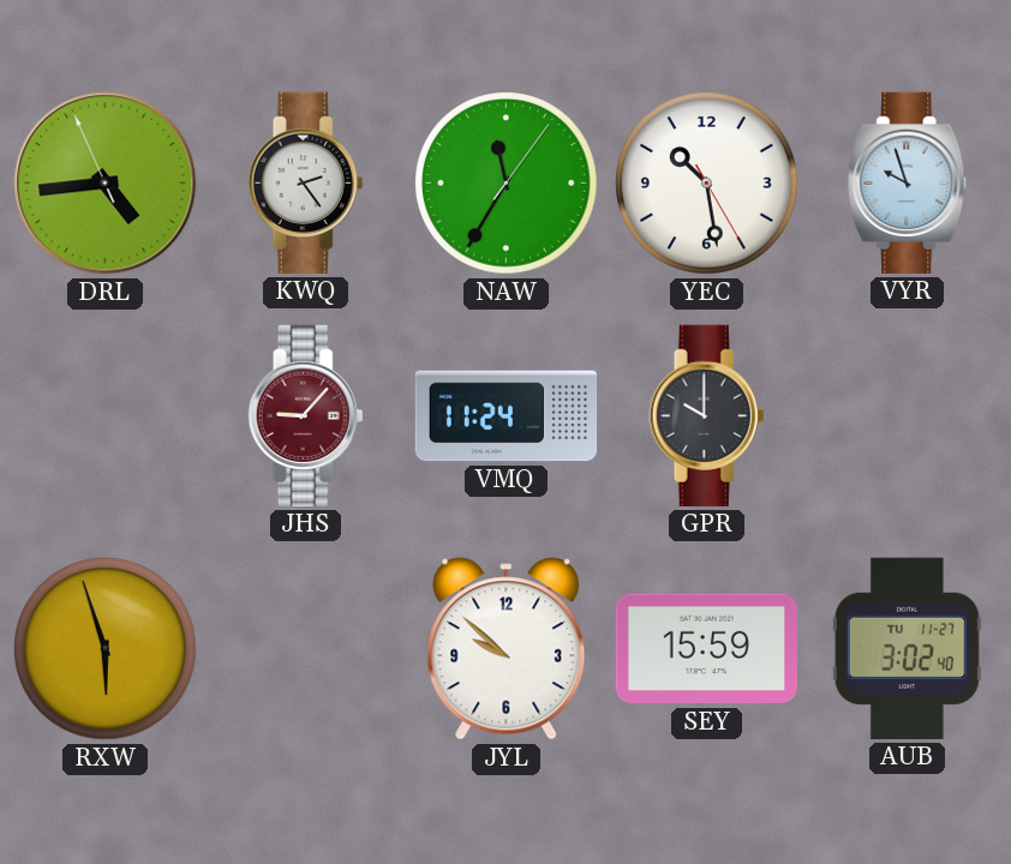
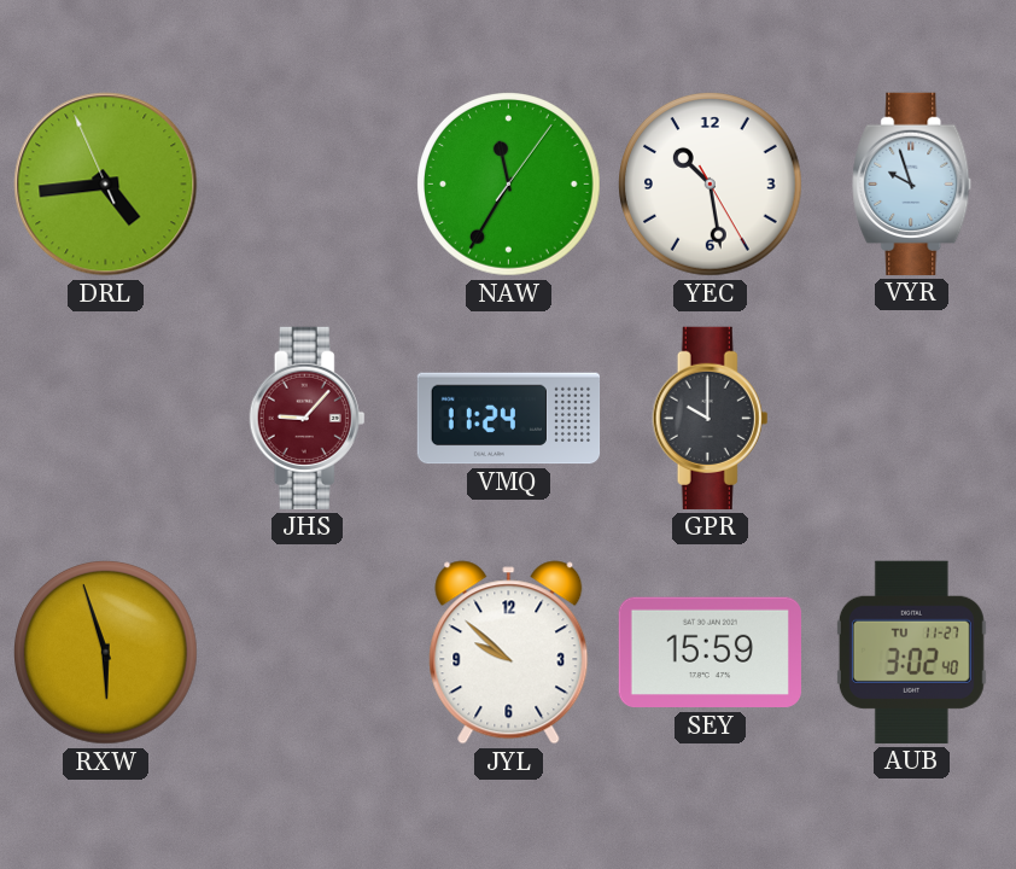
KWQ: 2:24 -> none
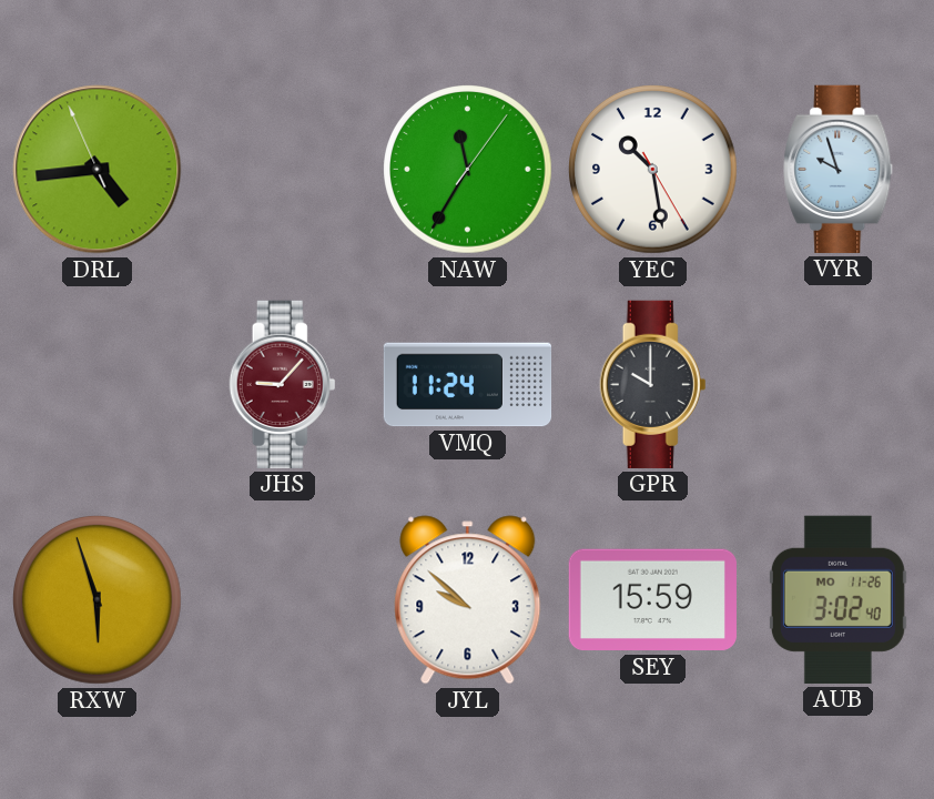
AUB date: TU 11-27 -> MO 11-26
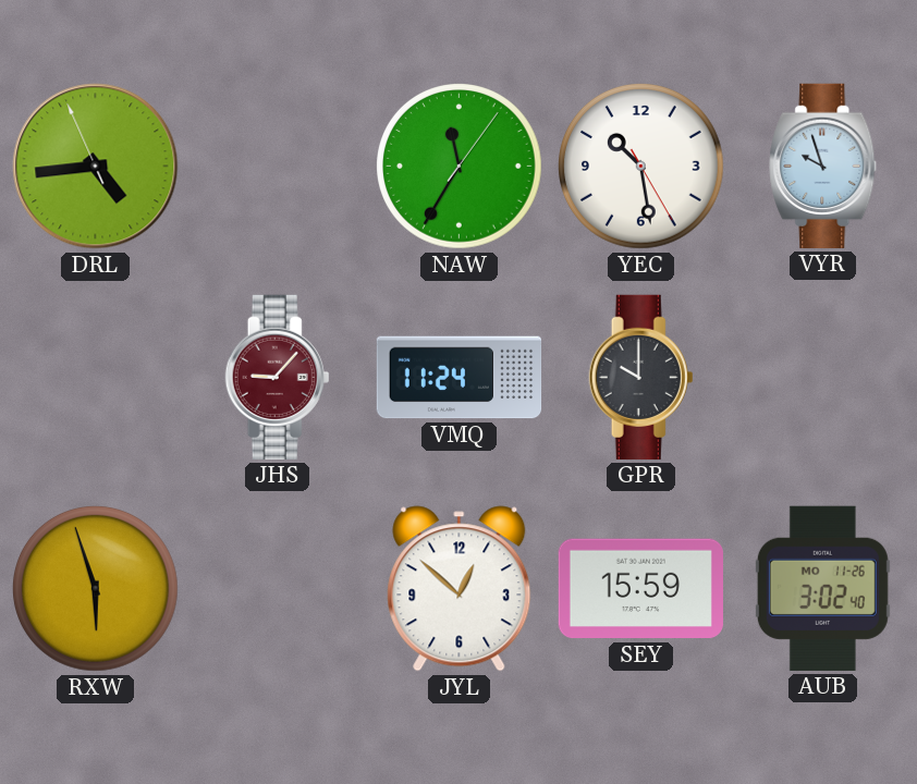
JYL: 9:52 -> 12:52
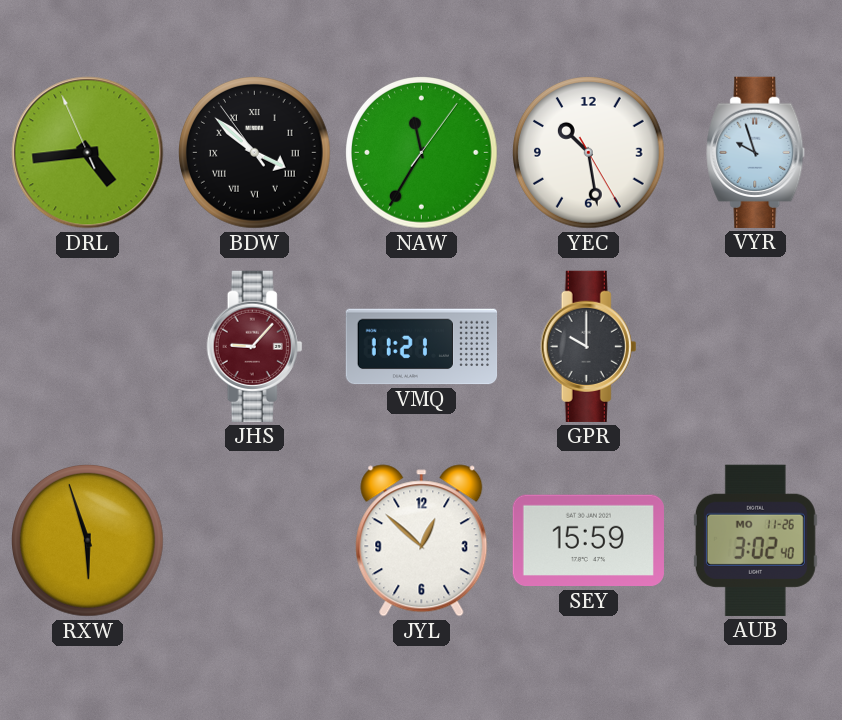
BDW: none -> 3:51
VMQ: 11:24 -> 11:21
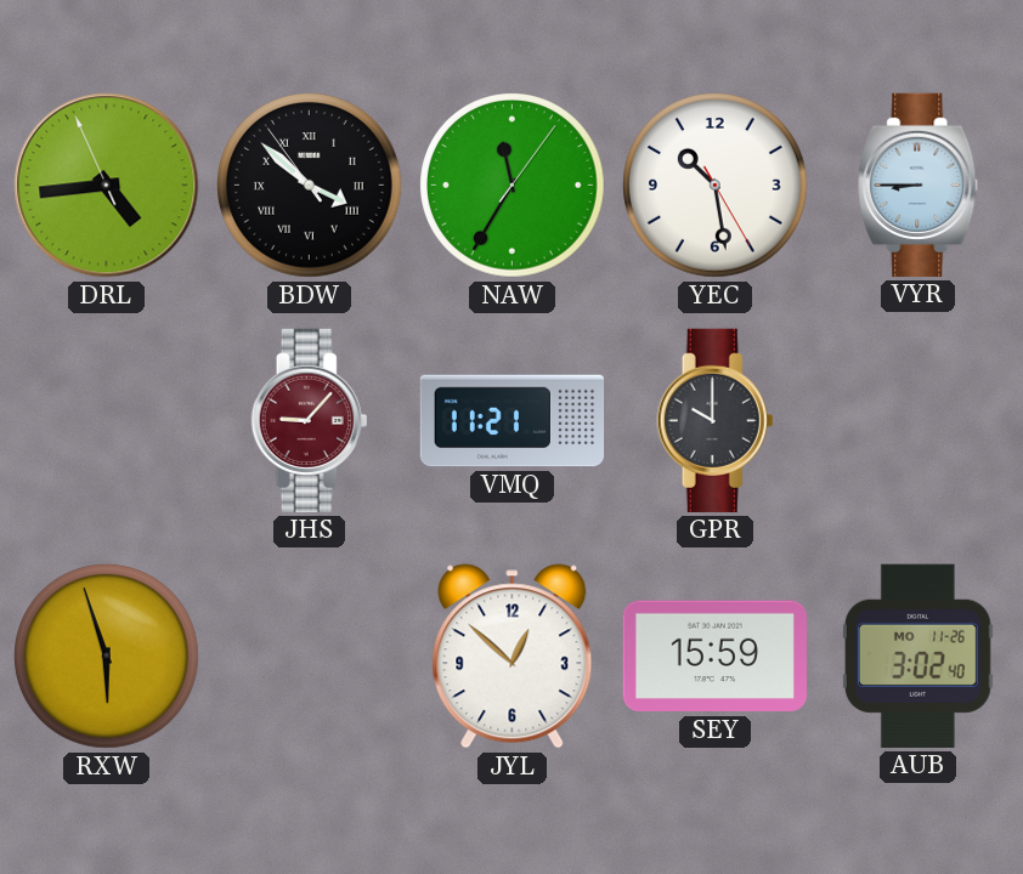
VYR: 9:57 -> 8:45
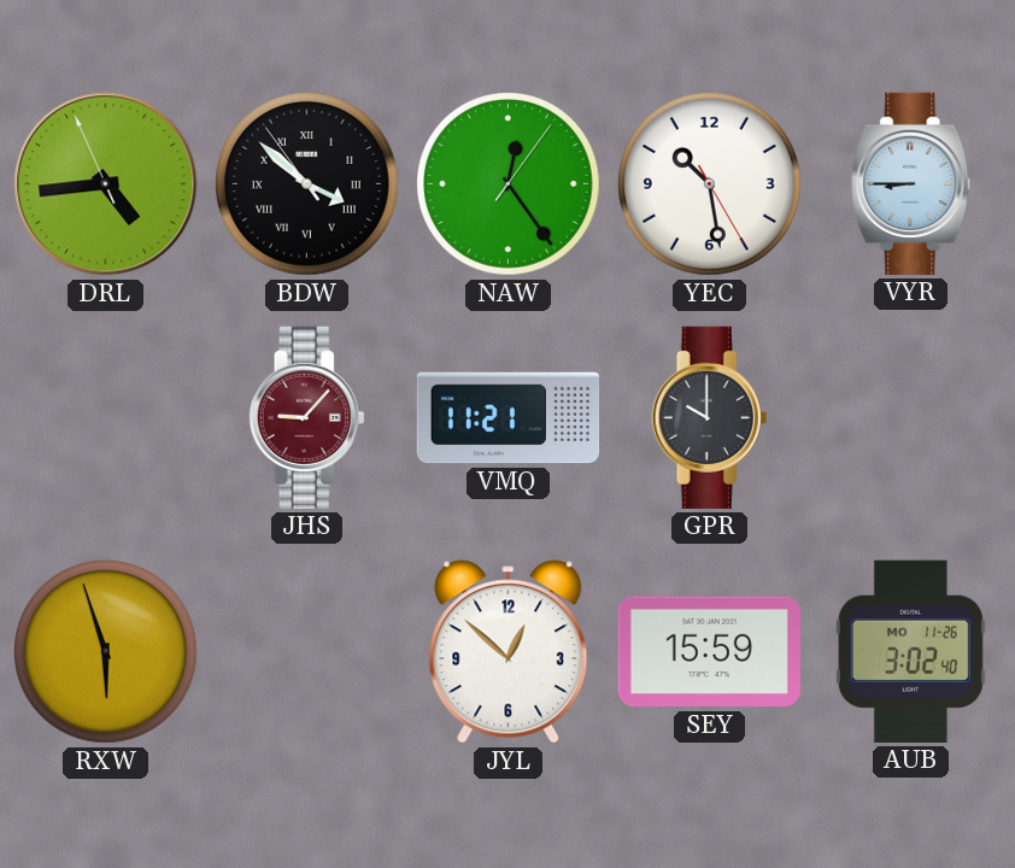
NAW: 11:35 -> 12:24
